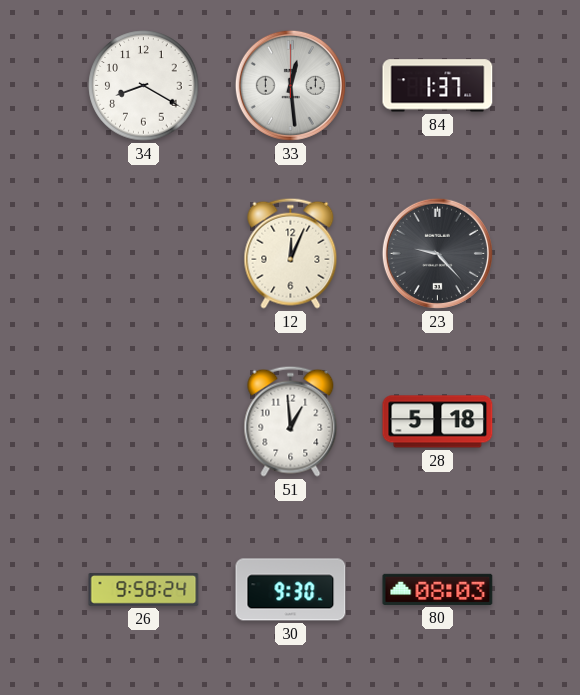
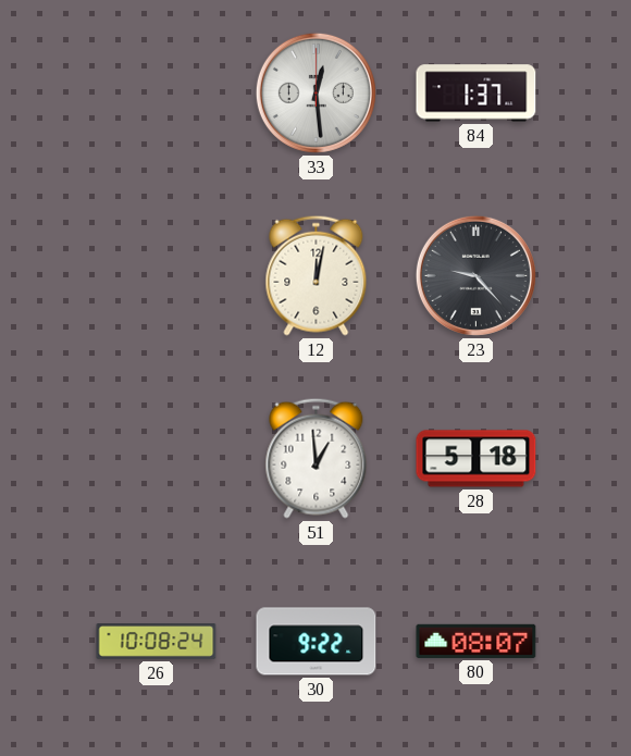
34: 8:20 -> none
12: 12:04 -> 12:02
26: 9:58 -> 10:08
30: 9:30 -> 9:22
80: 08:03 -> 08:07
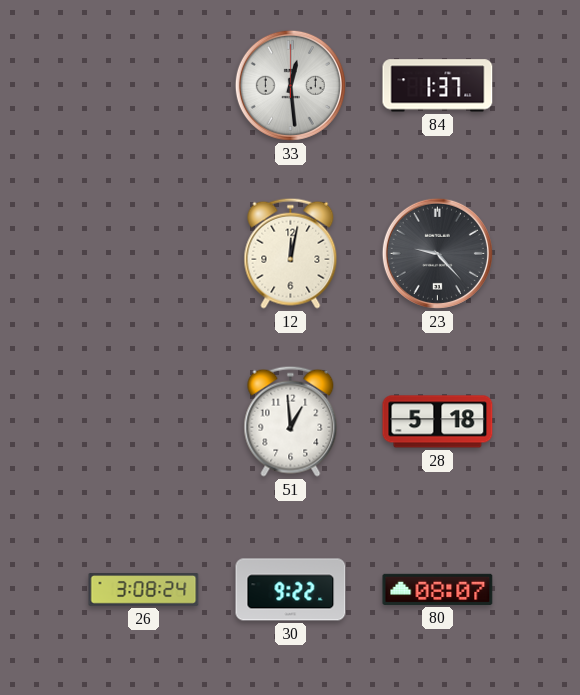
26: 10:08 -> 3:08
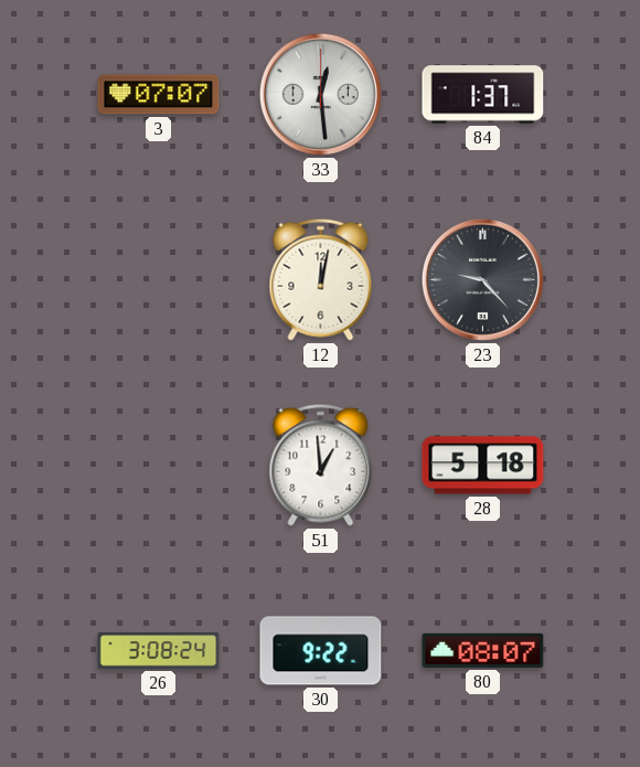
3: none -> 07:07
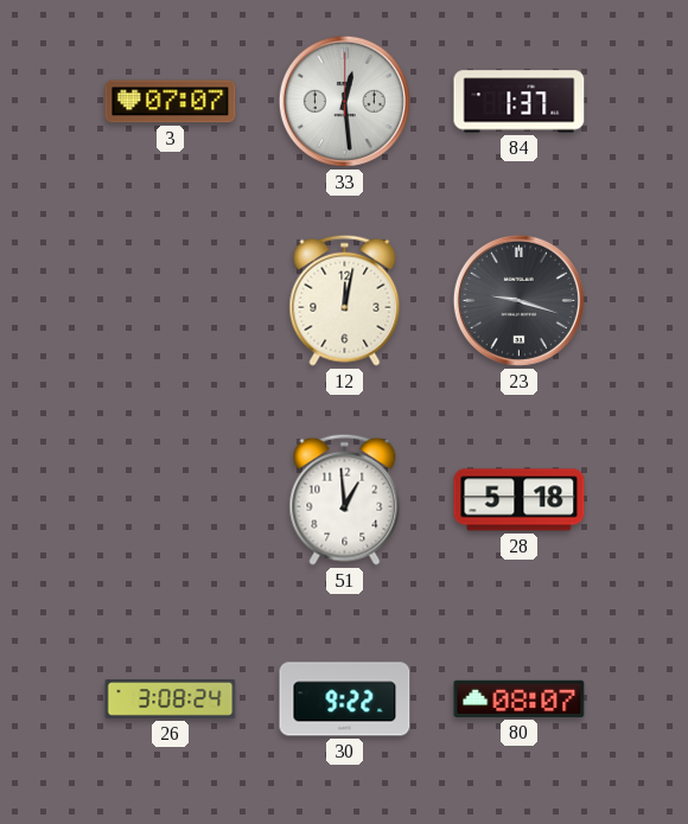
23: 9:23 -> 9:18
